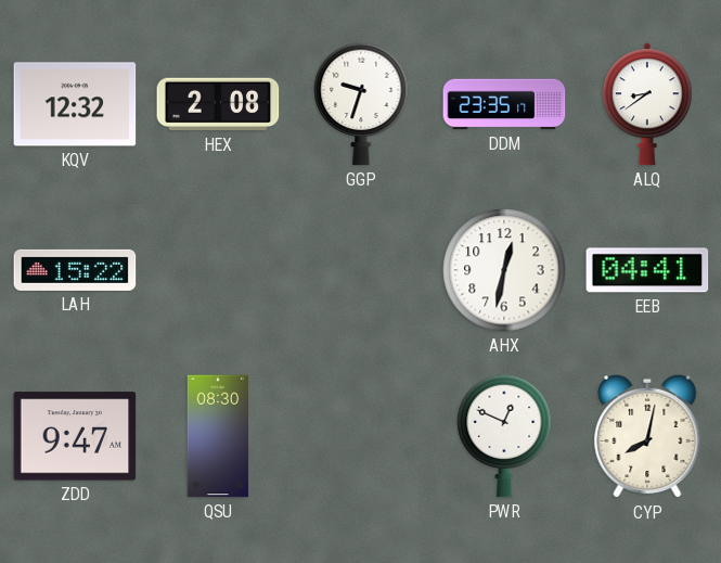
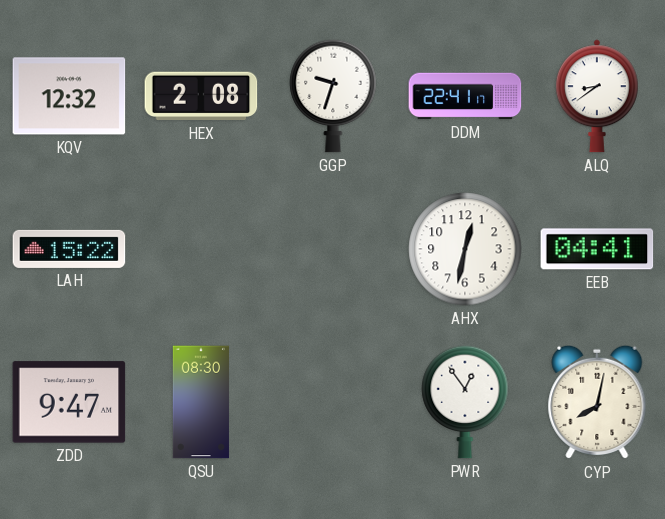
DDM: 23:35 -> 22:41
PWR: 12:49 -> 12:54
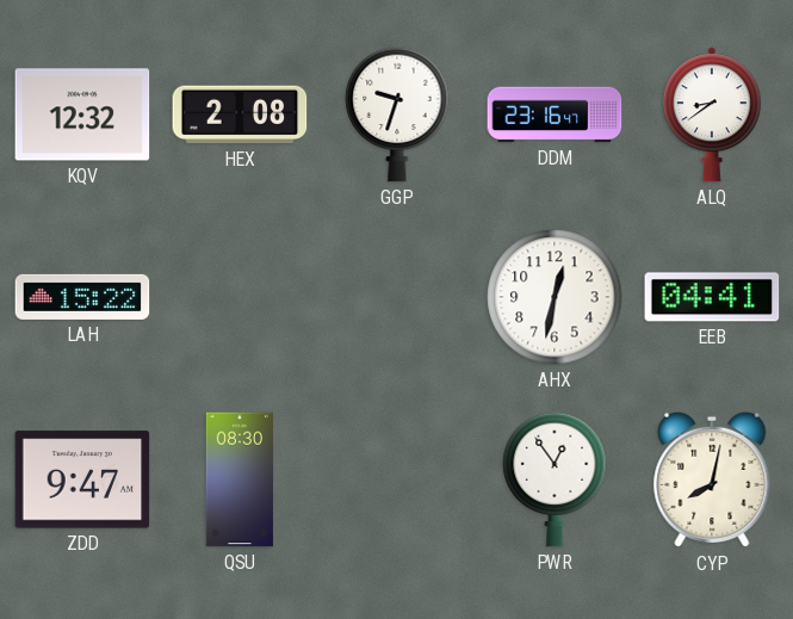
DDM: 22:41 -> 23:16
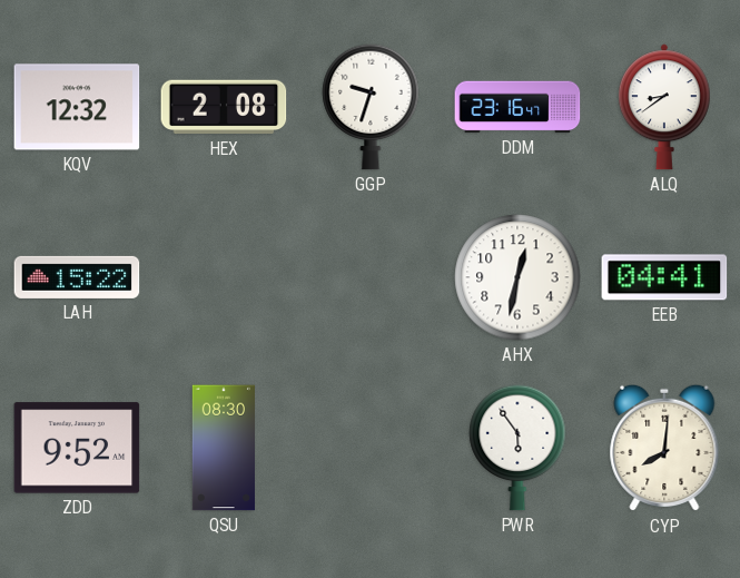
ZDD: 9:47 -> 9:52
PWR: 12:54 -> 5:54
CYP: 8:02 -> 8:01
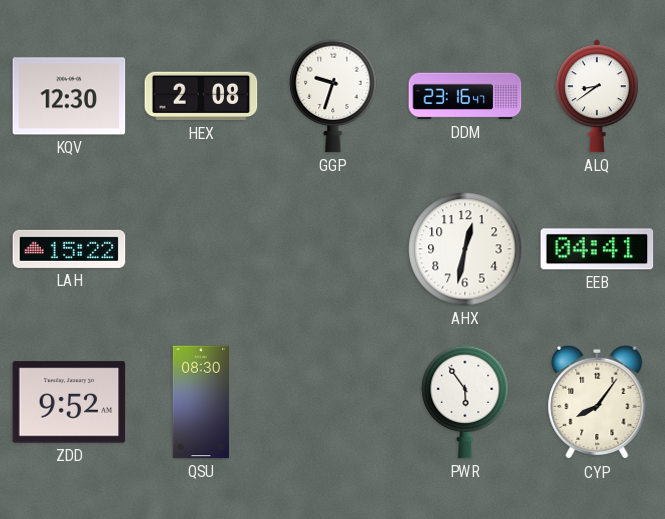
KQV: 12:32 -> 12:30
CYP: 8:01 -> 8:06
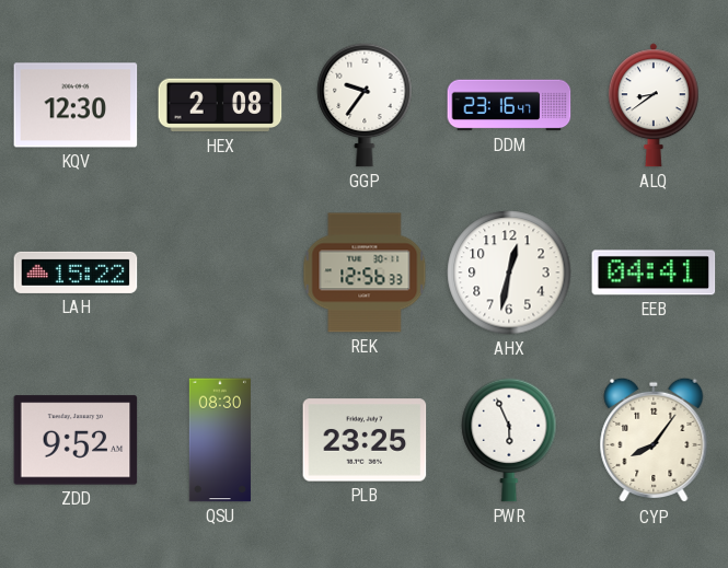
GGP: 9:33 -> 9:36
REK: none -> 12:56
PLB: none -> 23:25
PWR: 5:54 -> 5:56
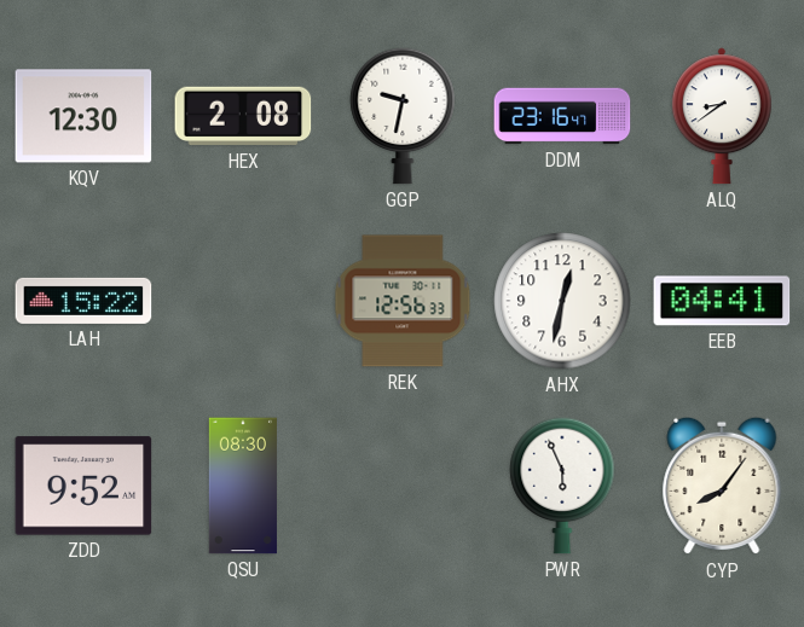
GGP: 9:36 -> 9:32
PLB: 23:25 -> none
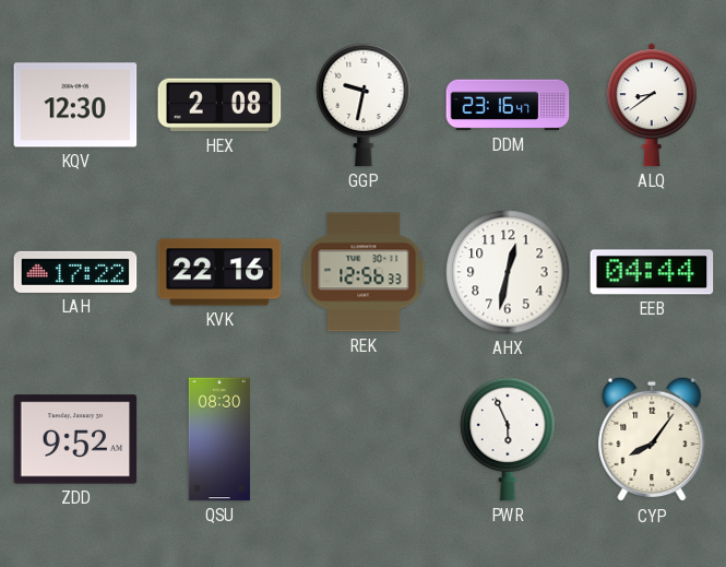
LAH: 15:22 -> 17:22
KVK: none -> 22:16
EEB: 04:41 -> 04:44
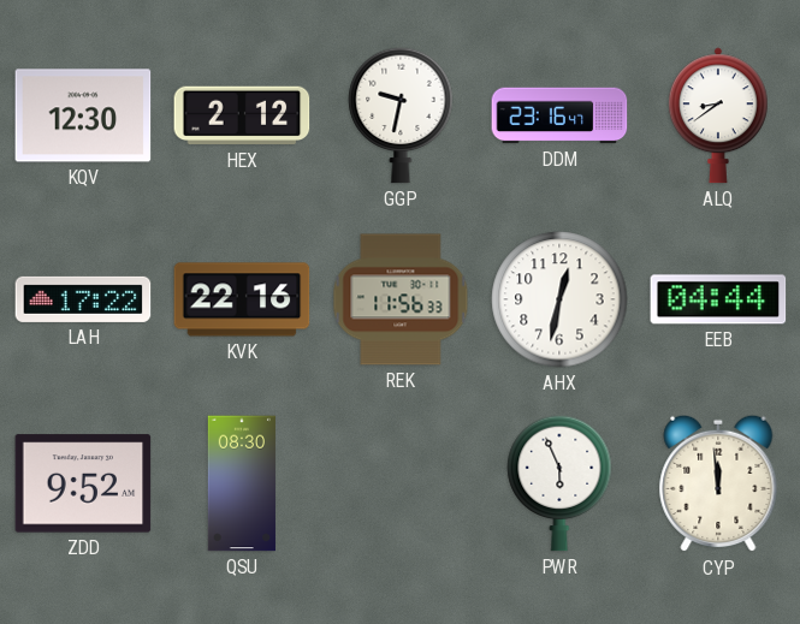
HEX: 2:08 -> 2:12
REK: 12:56 -> 11:56
CYP: 8:06 -> 11:59
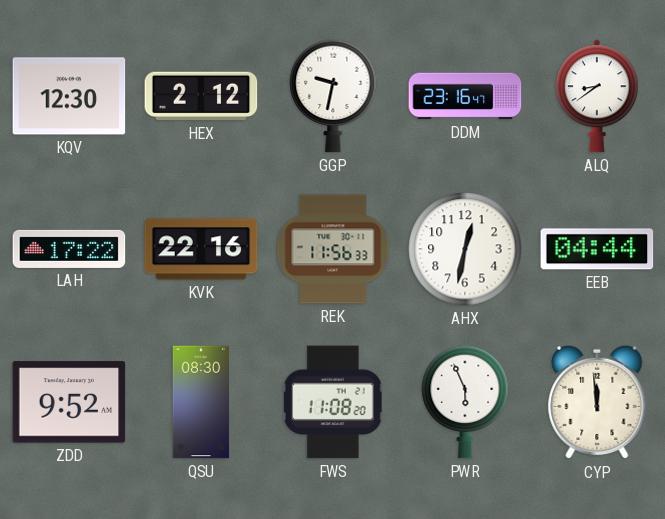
FWS: none -> 11:08
